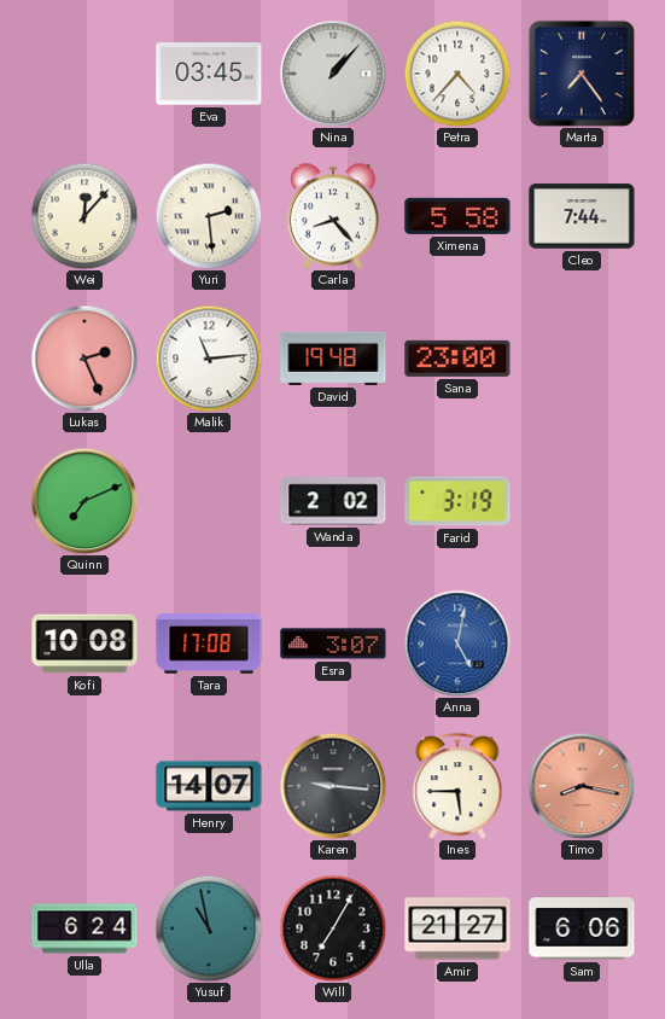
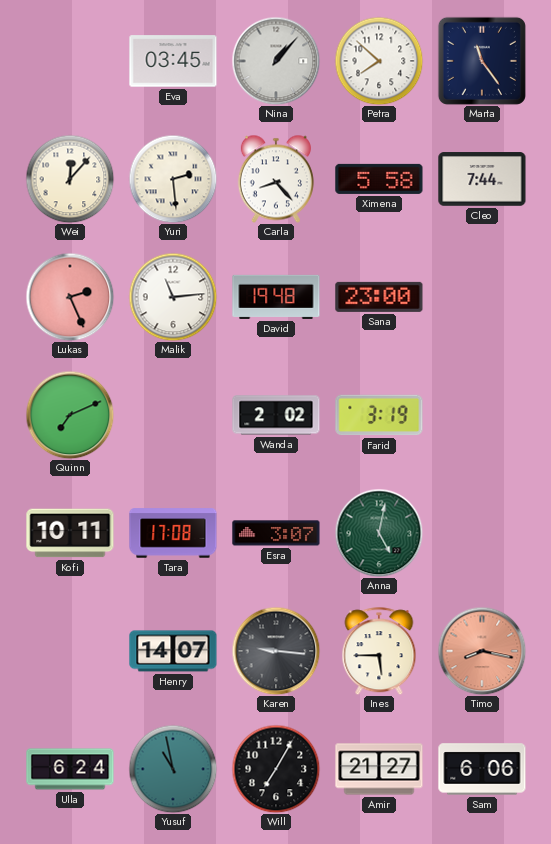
Petra: 4:37 -> 7:52
Marta: 7:24 -> 11:24
Kofi: 10:08 -> 10:11
Anna dial: blue -> green
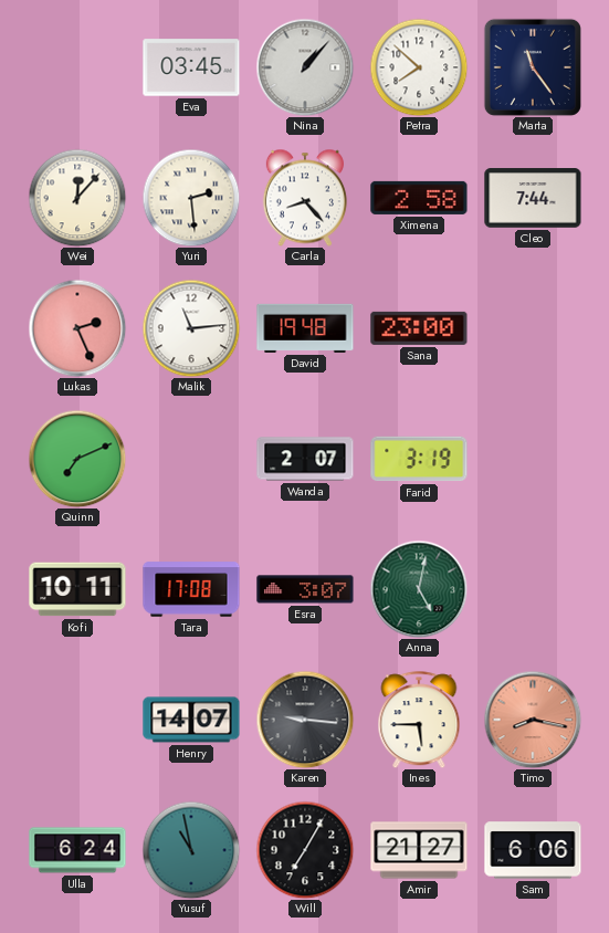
Ximena: 5:58 -> 2:58
Wanda: 2:02 -> 2:07
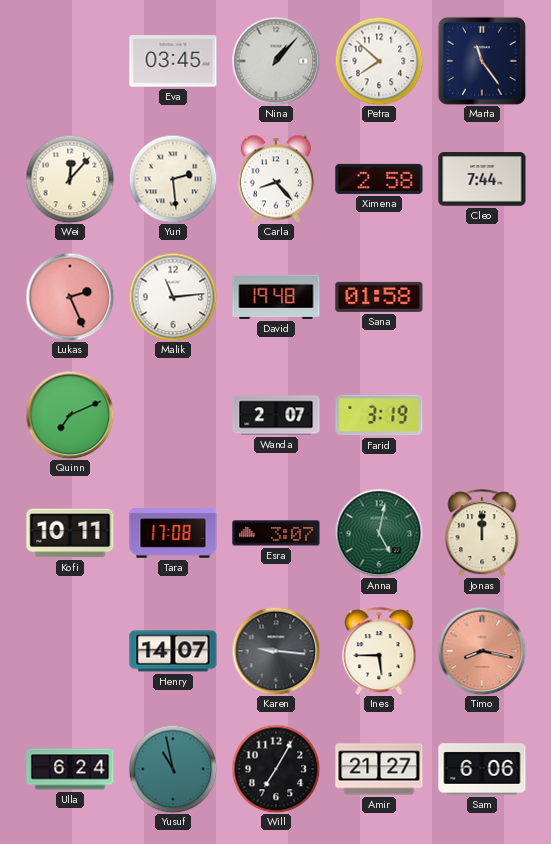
Sana: 23:00 -> 01:58
Jonas: none -> 12:00
